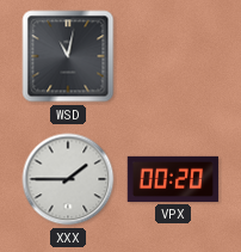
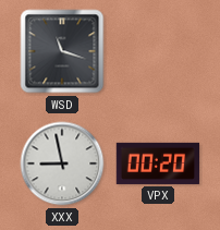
WSD: 11:02 -> 11:18
XXX: 1:45 -> 8:58
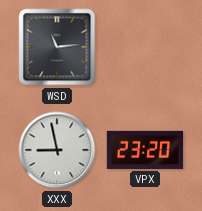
WSD: 11:18 -> 11:14
VPX: 00:20 -> 23:20
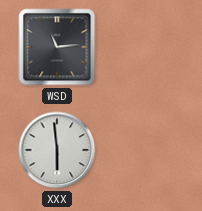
XXX: 8:58 -> 5:59
VPX: 23:20 -> none
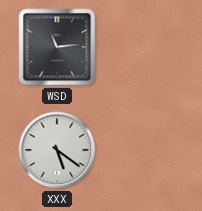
XXX: 5:59 -> 5:21
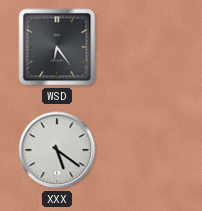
WSD: 11:14 -> 6:24
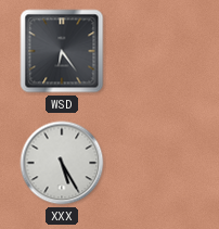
XXX: 5:21 -> 5:25
